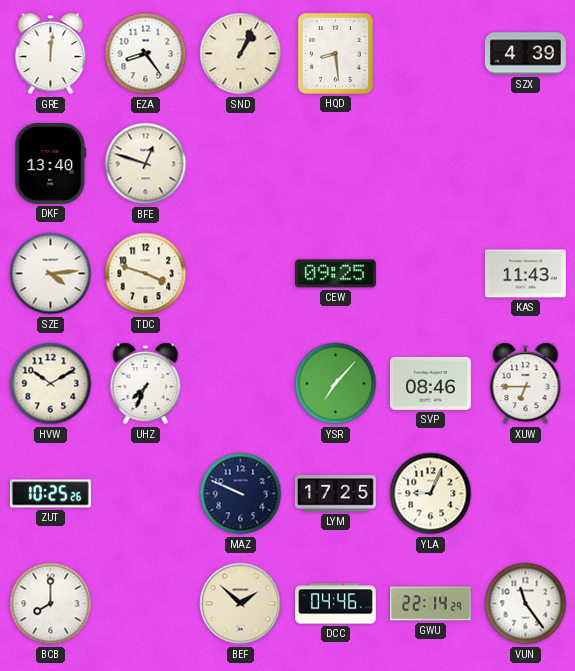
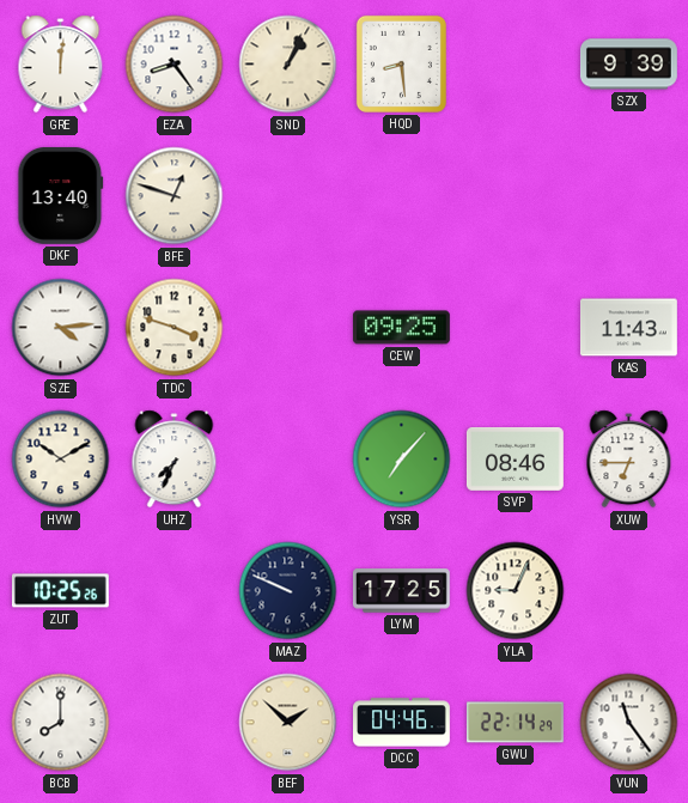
SZX: 4:39 -> 9:39
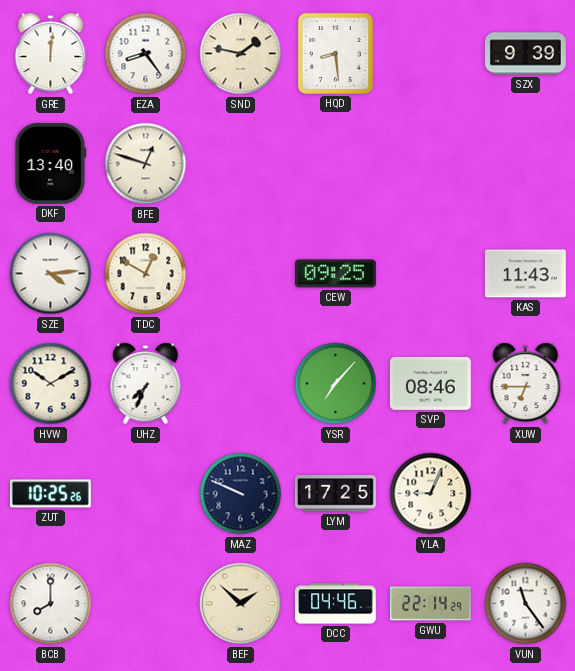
SND: 1:04 -> 1:47
TDC: 3:48 -> 12:50
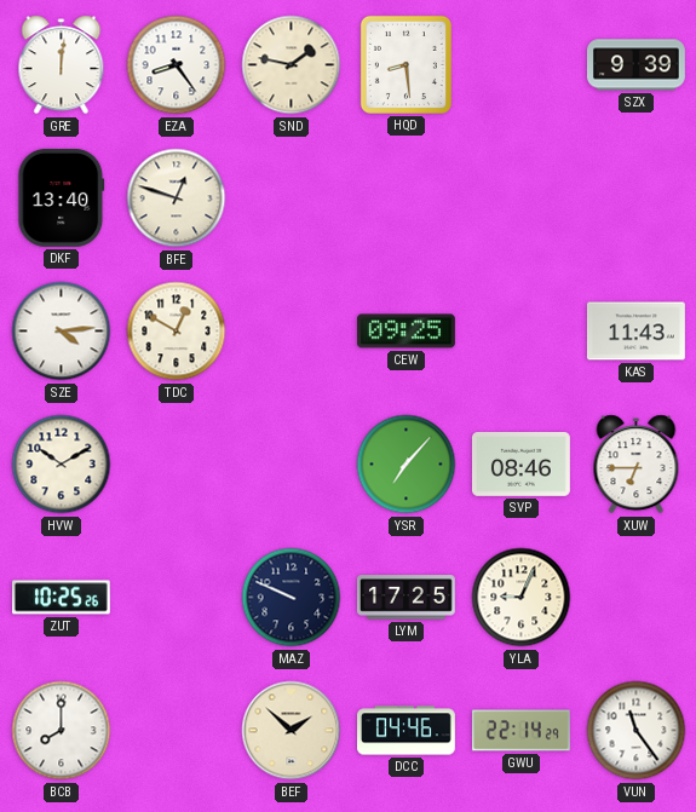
UHZ: 7:34 -> none
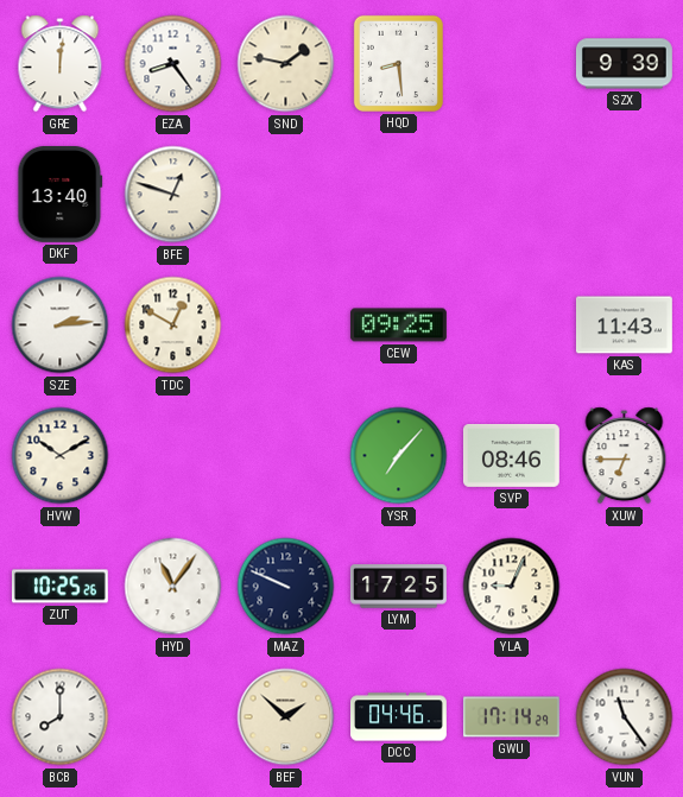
SZE: 4:14 -> 2:14
HYD: none -> 11:06
GWU: 22:14 -> 17:14
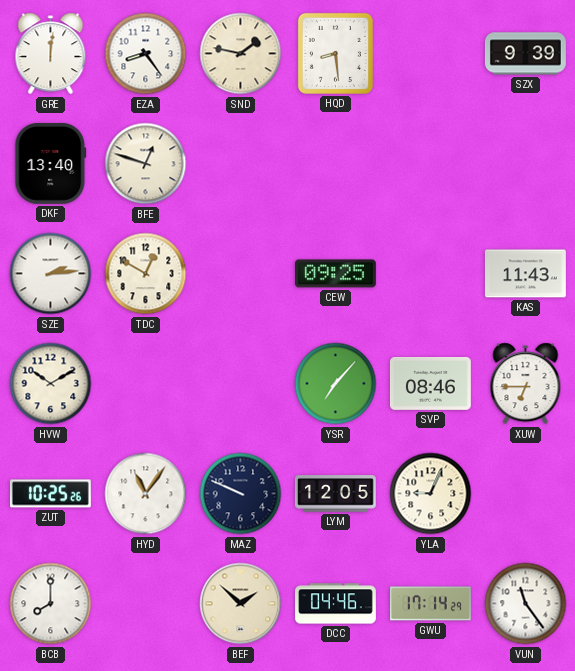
LYM: 17:25 -> 12:05
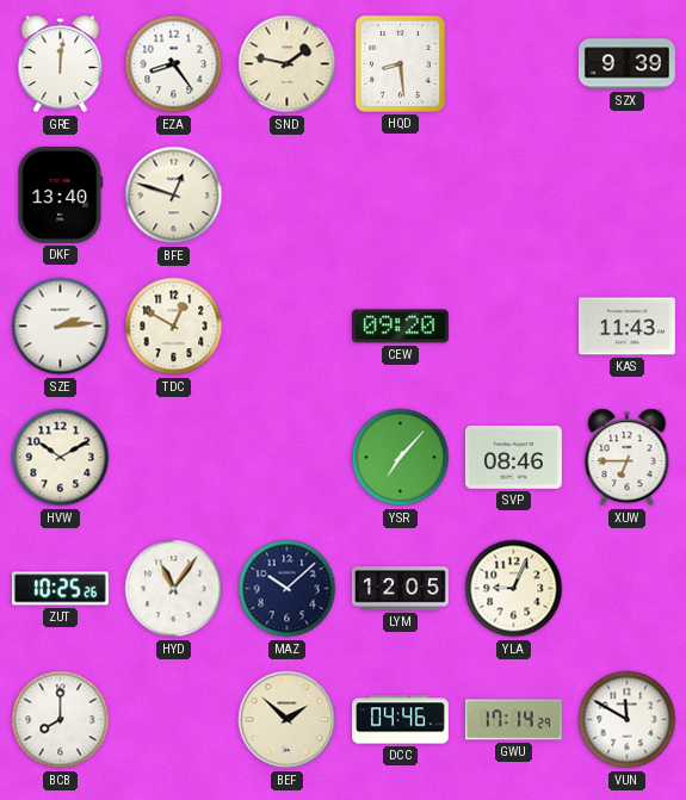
CEW: 09:25 -> 09:20
MAZ: 9:49 -> 10:08
VUN: 11:24 -> 11:50
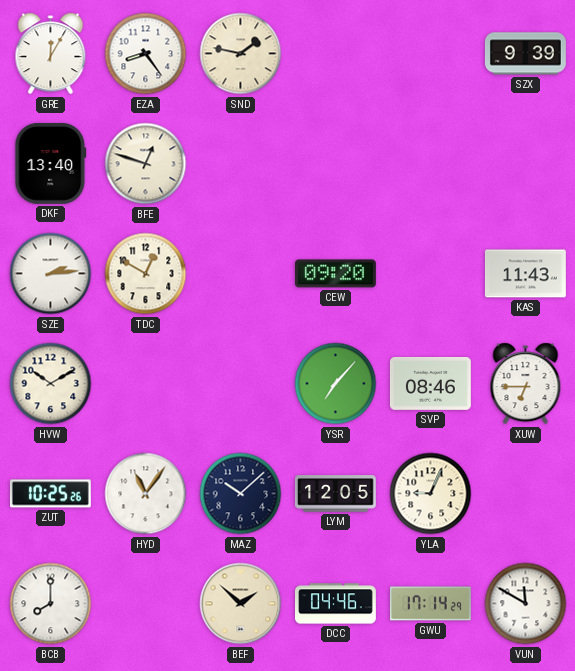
GRE: 12:01 -> 12:05
HQD: 8:29 -> none
